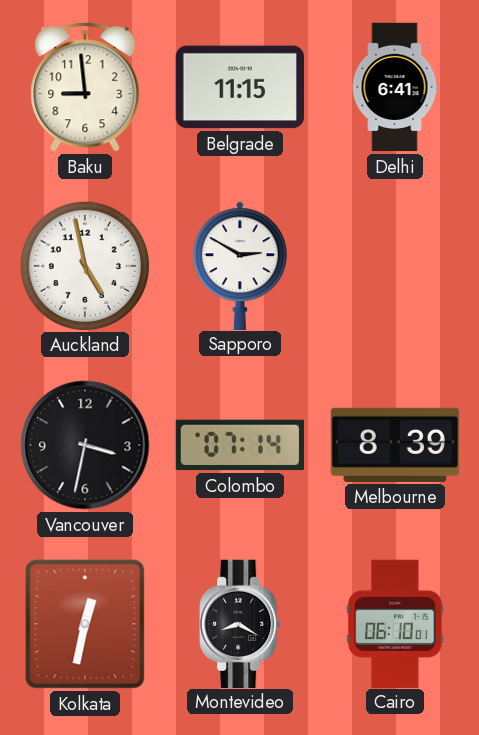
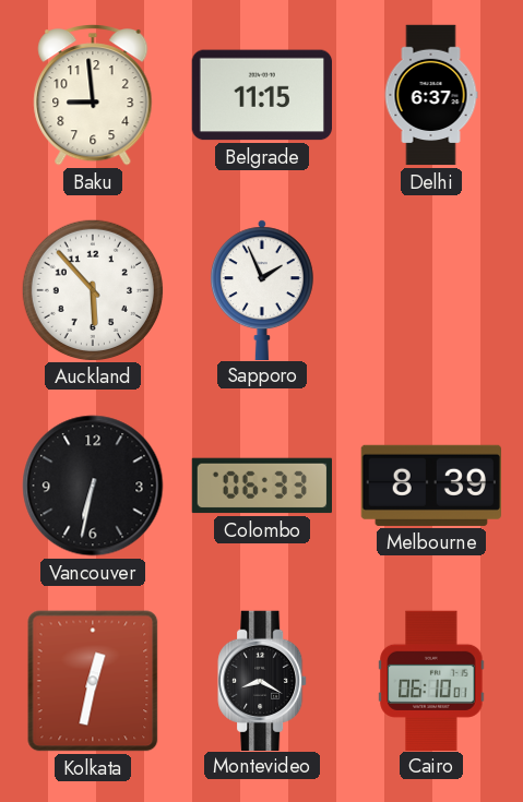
Delhi: 6:41 -> 6:37
Auckland: 4:58 -> 5:53
Sapporo: 2:50 -> 1:56
Vancouver: 3:32 -> 6:32
Colombo: 07:14 -> 06:33
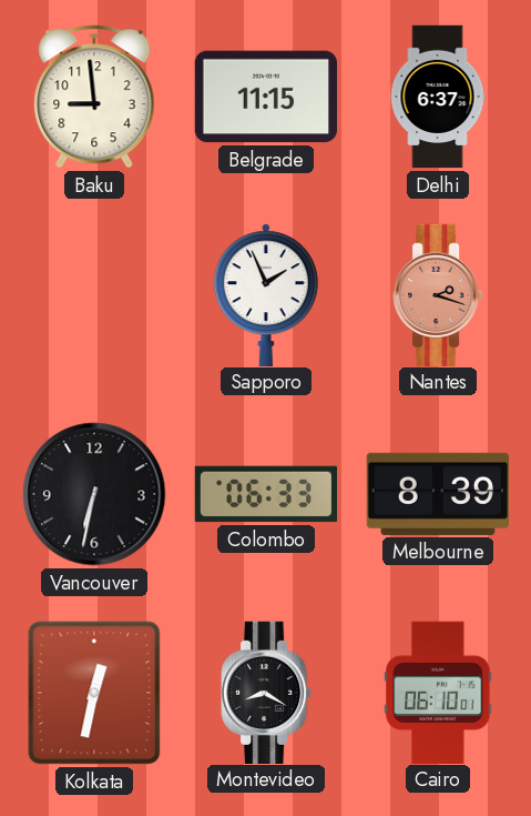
Auckland: 5:53 -> none
Nantes: none -> 2:18
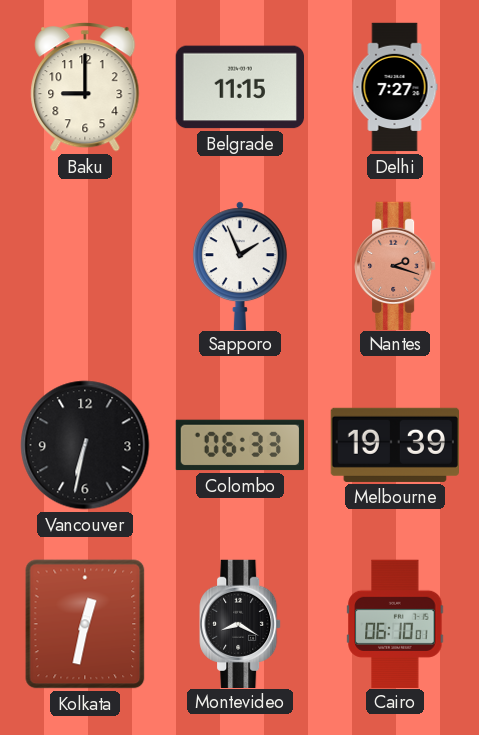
Baku: 8:59 -> 9:00
Delhi: 6:37 -> 7:27
Melbourne: 8:39 -> 19:39
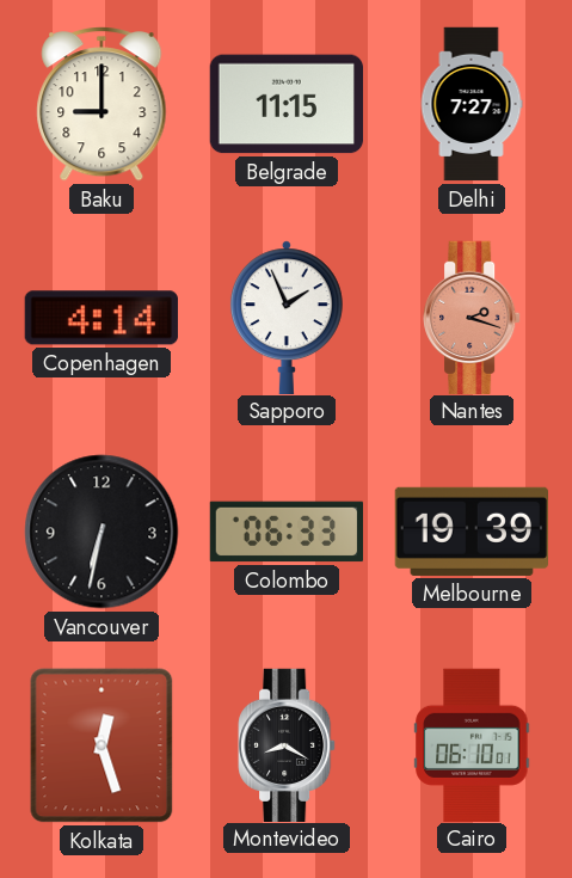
Copenhagen: none -> 4:14
Kolkata: 12:32 -> 12:27
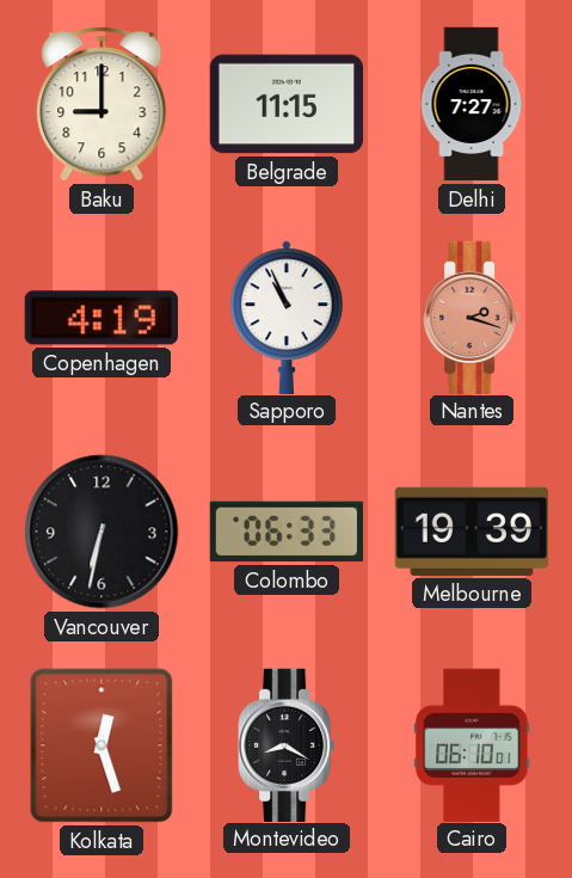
Copenhagen: 4:14 -> 4:19
Sapporo: 1:56 -> 10:56
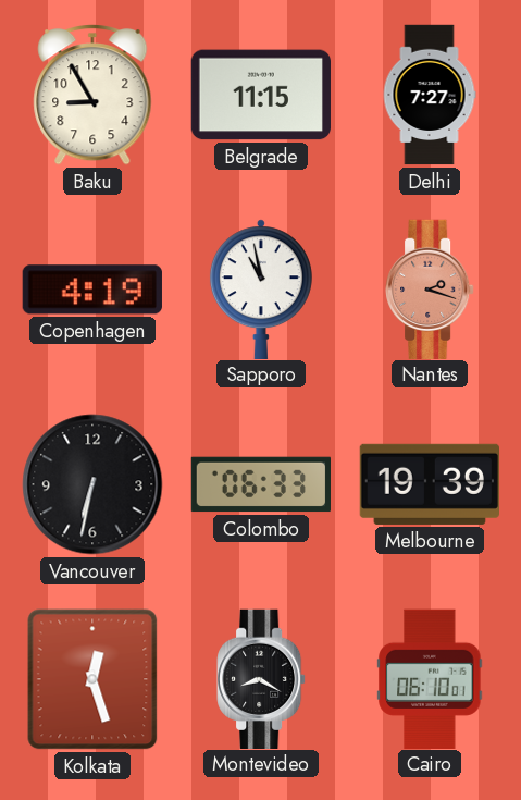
Baku: 9:00 -> 8:55
Sapporo: 10:56 -> 10:58
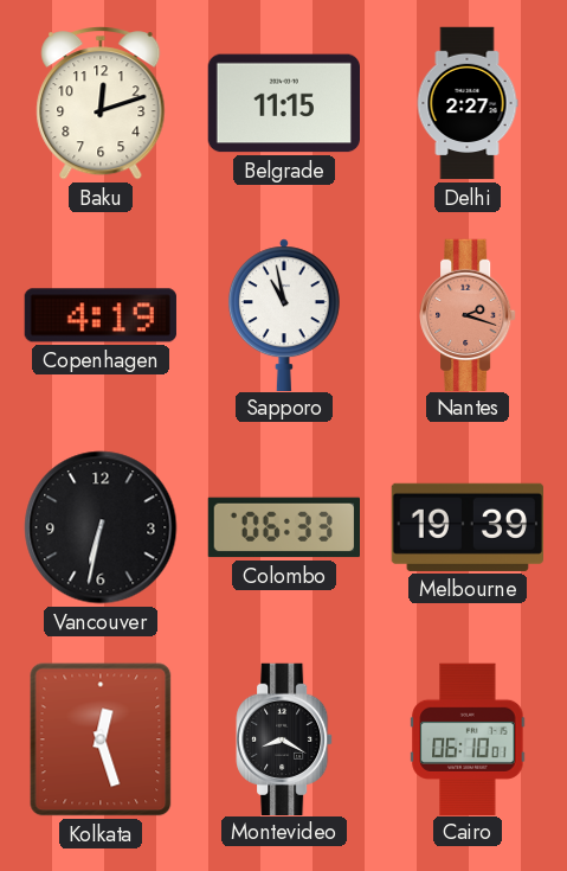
Baku: 8:55 -> 12:12
Delhi: 7:27 -> 2:27
